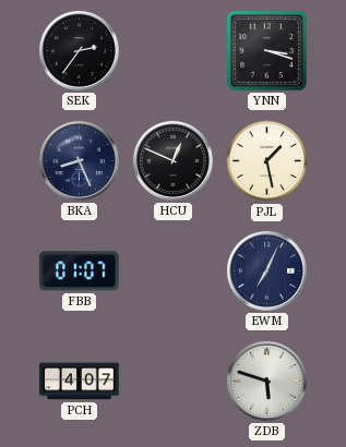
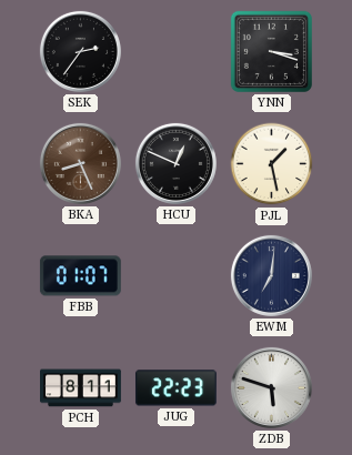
BKA dial: navy -> brown
EWM: 7:04 -> 7:01
PCH: 4:07 -> 8:11
JUG: none -> 22:23
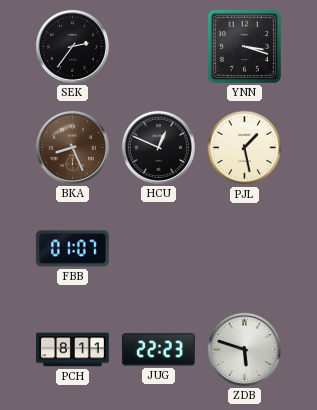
EWM: 7:01 -> none
